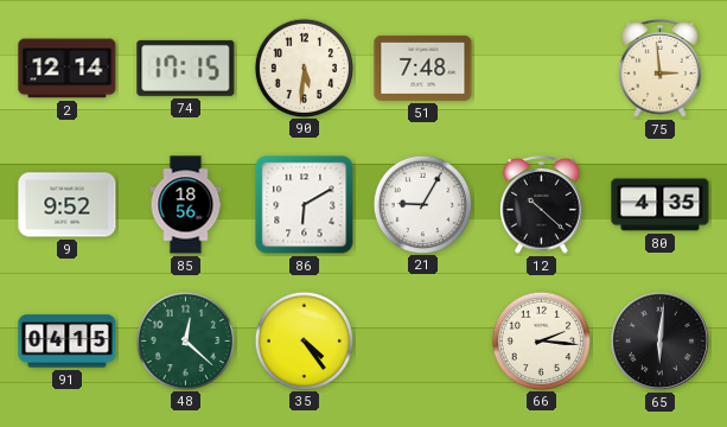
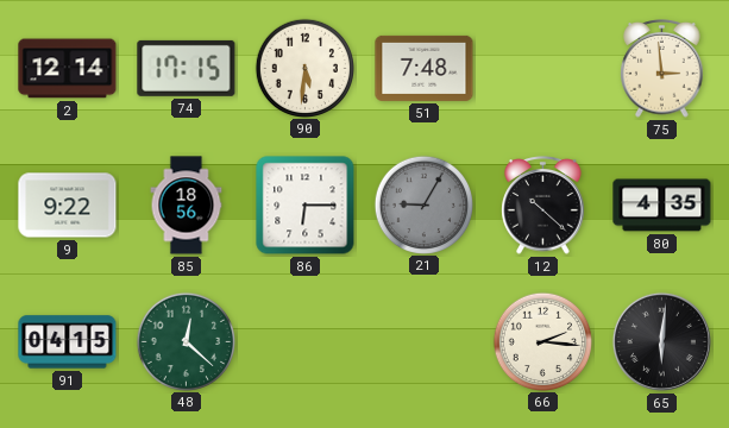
9: 9:52 -> 9:22
86: 6:10 -> 6:15
21 dial: white -> grey
35: 4:24 -> none
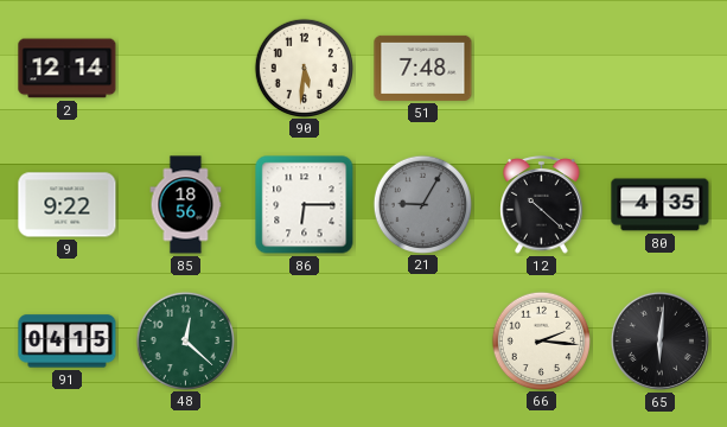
74: 17:15 -> none
75: 2:59 -> none
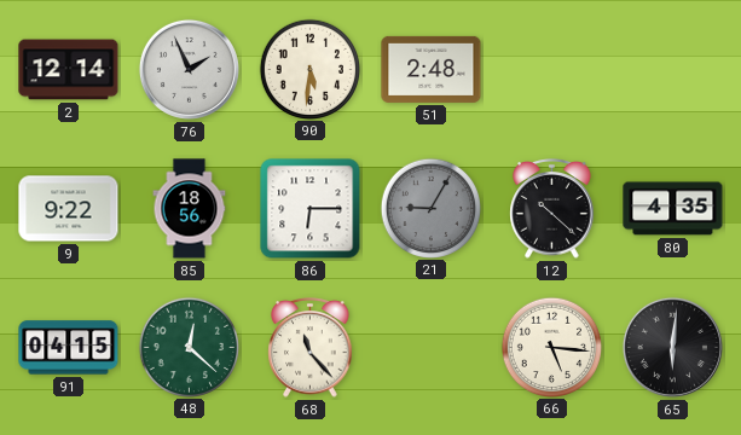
76: none -> 1:56
51: 7:48 -> 2:48
68: none -> 11:23
66: 2:16 -> 5:16
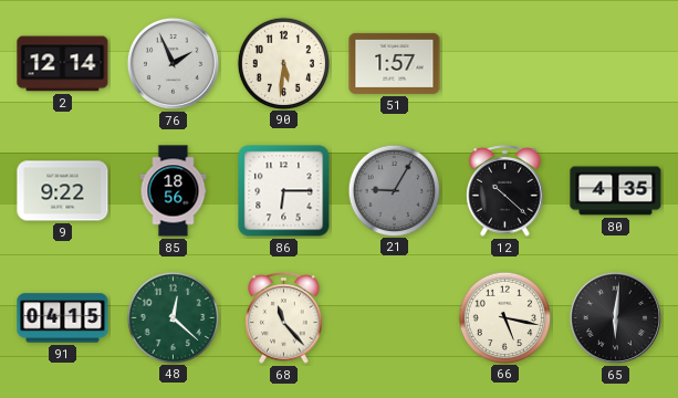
51: 2:48 -> 1:57
66: 5:16 -> 5:17
